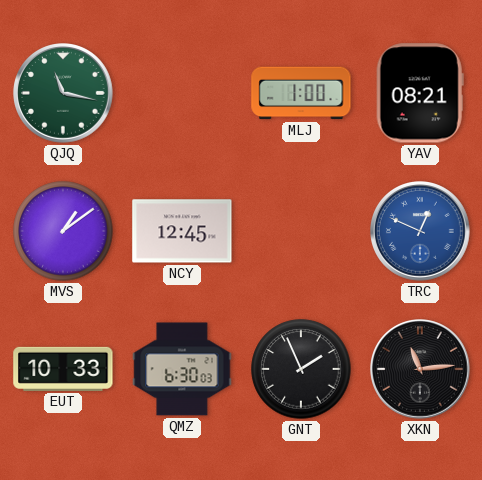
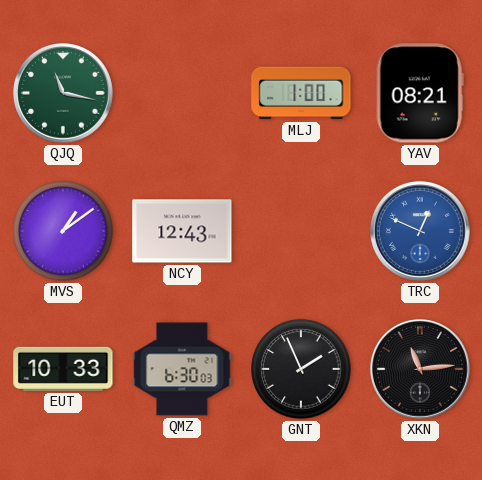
NCY: 12:45 -> 12:43
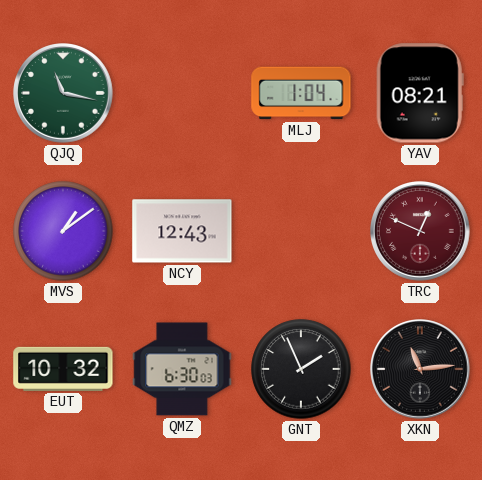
MLJ: 1:00 -> 1:04
TRC dial: blue -> burgundy
EUT: 10:33 -> 10:32
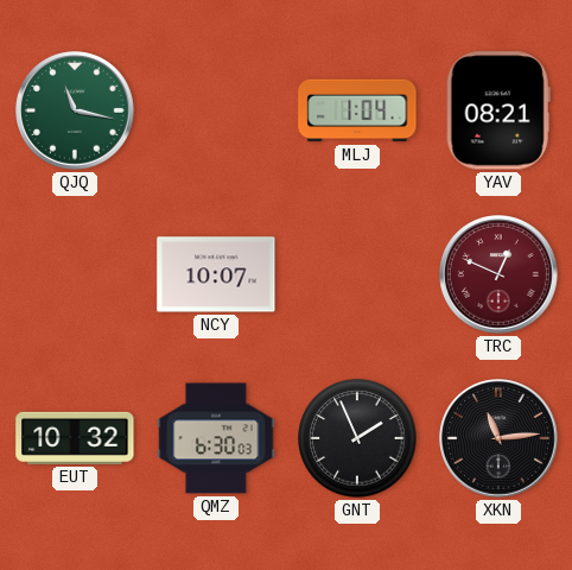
MVS: 1:09 -> none
NCY: 12:43 -> 10:07
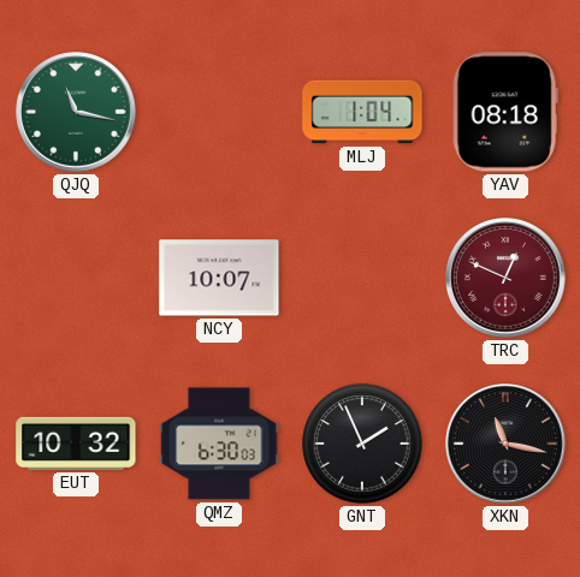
YAV: 08:21 -> 08:18
XKN: 11:14 -> 11:17
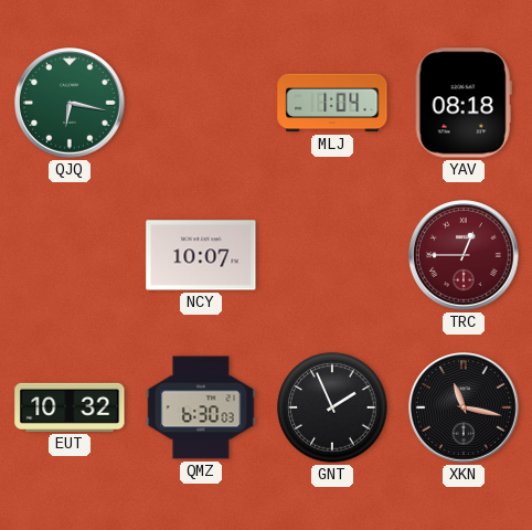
QJQ: 11:17 -> 6:17
TRC: 12:49 -> 12:45
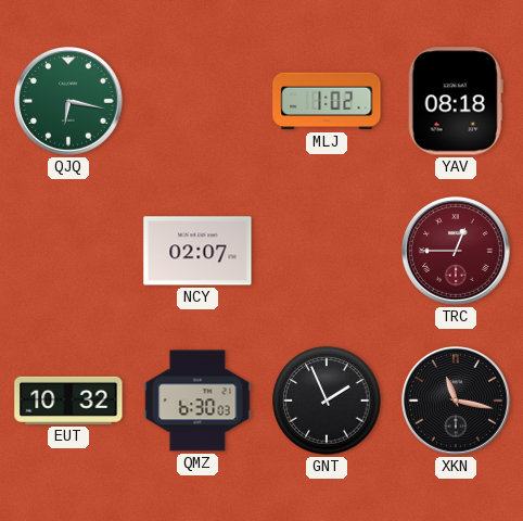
MLJ: 1:04 -> 1:02
NCY: 10:07 -> 02:07
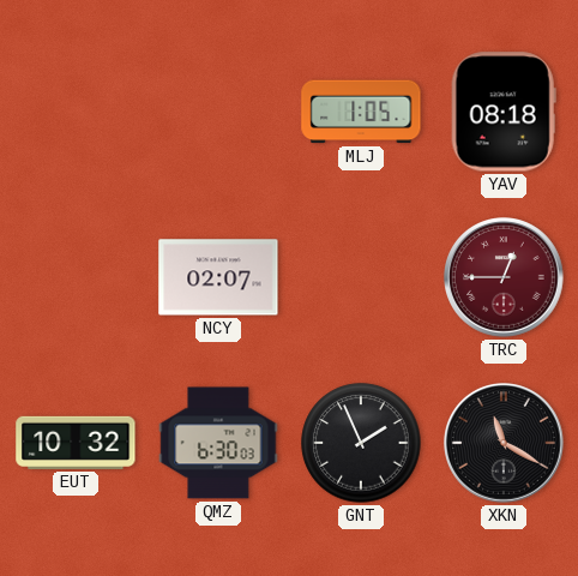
QJQ: 6:17 -> none
MLJ: 1:02 -> 1:05
XKN: 11:17 -> 11:20
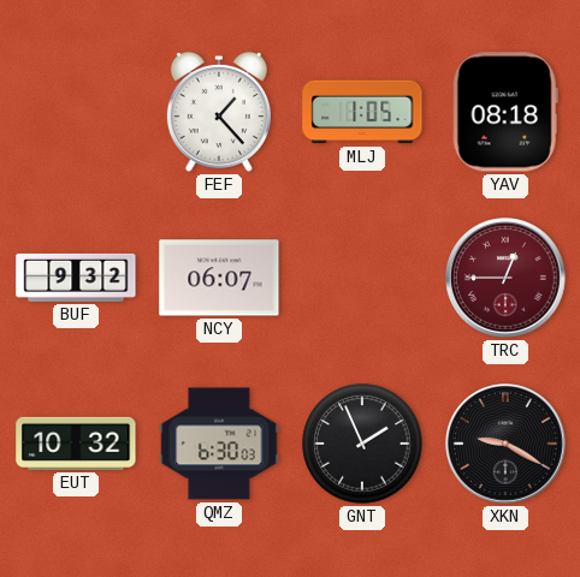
FEF: none -> 1:23
BUF: none -> 9:32
NCY: 02:07 -> 06:07
XKN: 11:20 -> 9:20
